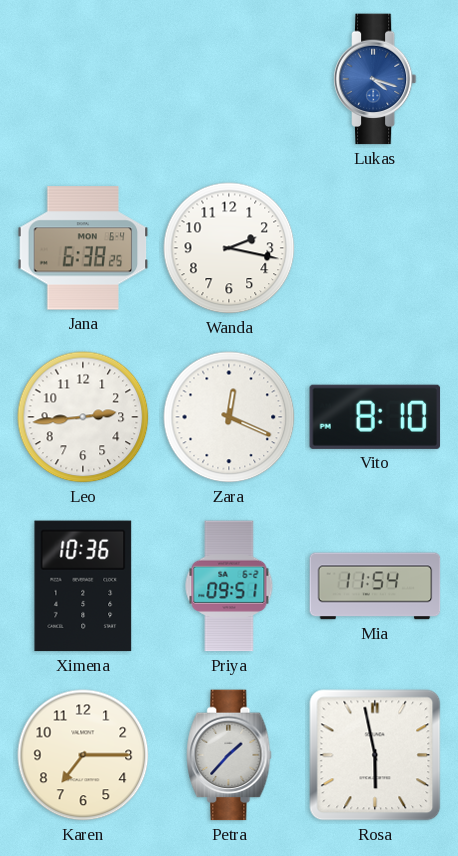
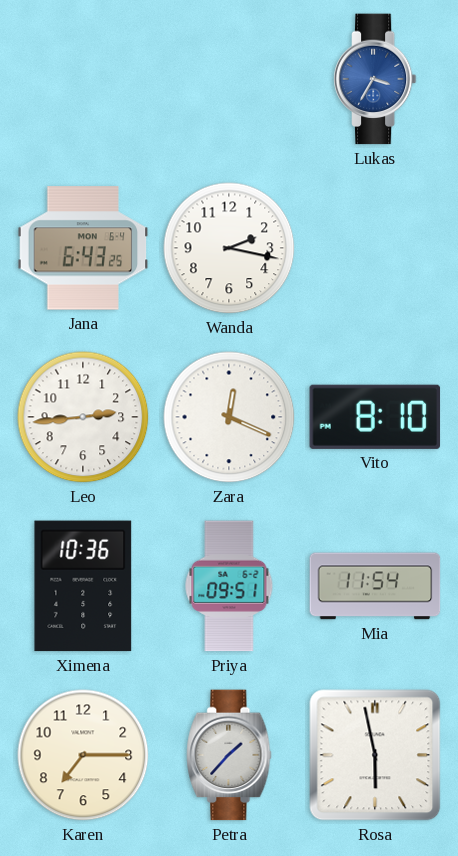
Lukas: 4:18 -> 3:35
Jana: 6:38 -> 6:43
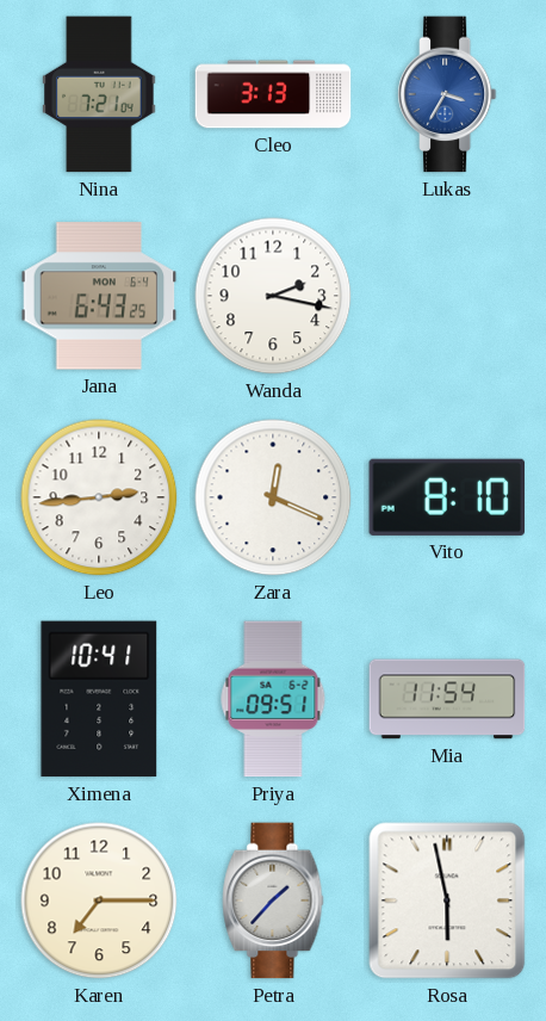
Nina: none -> 7:21
Cleo: none -> 3:13
Ximena: 10:36 -> 10:41
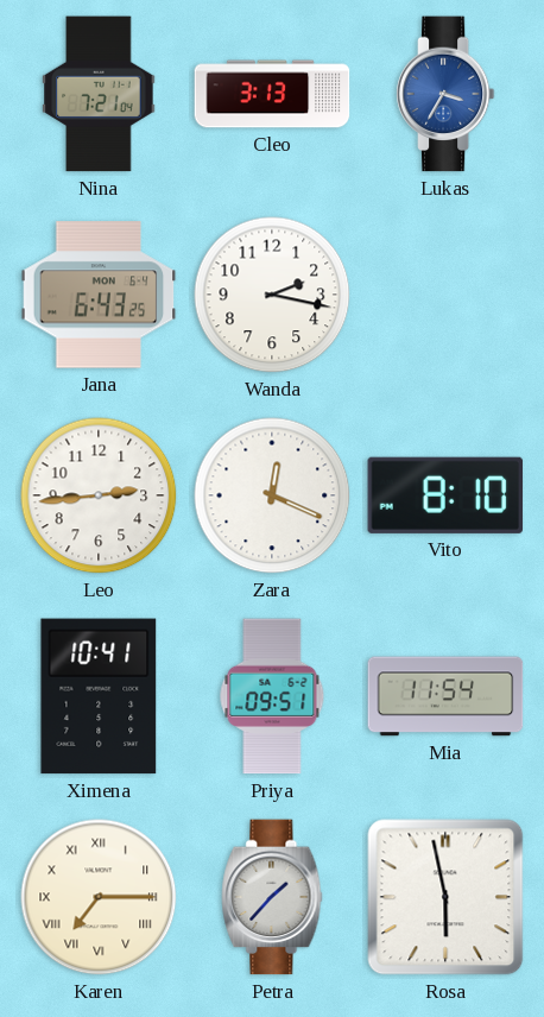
Karen numerals: Arabic -> Roman
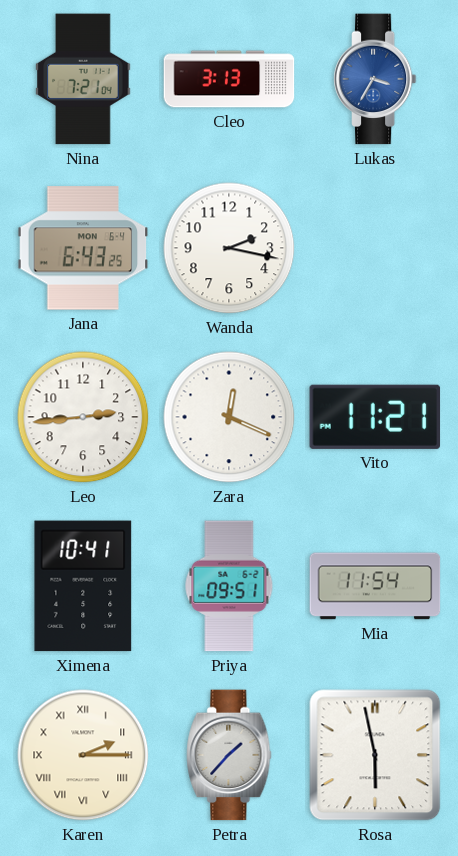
Vito: 8:10 -> 11:21
Karen: 7:15 -> 2:15
